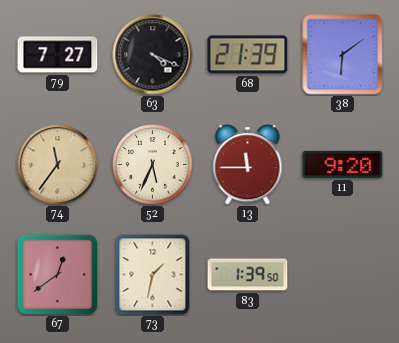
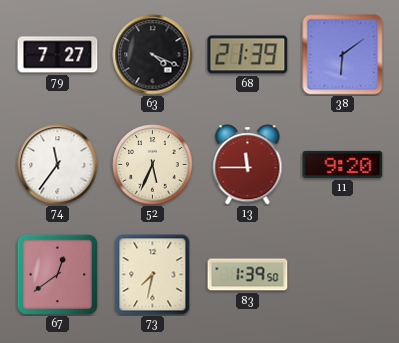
74 dial: champagne -> white
73: 1:32 -> 7:32
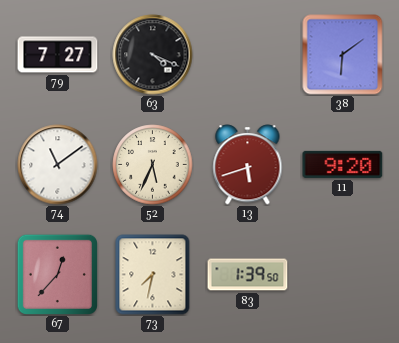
68: 21:39 -> none
74: 11:36 -> 11:09
13: 11:45 -> 5:42
67: 12:39 -> 12:37
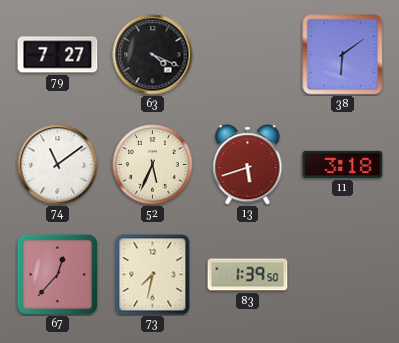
11: 9:20 -> 3:18
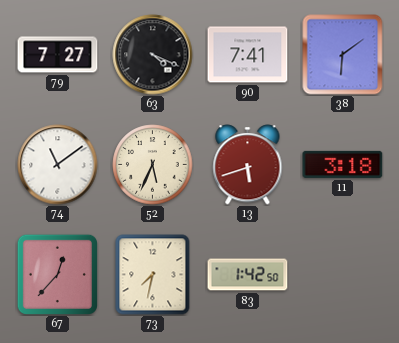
90: none -> 7:41
83: 1:39 -> 1:42
